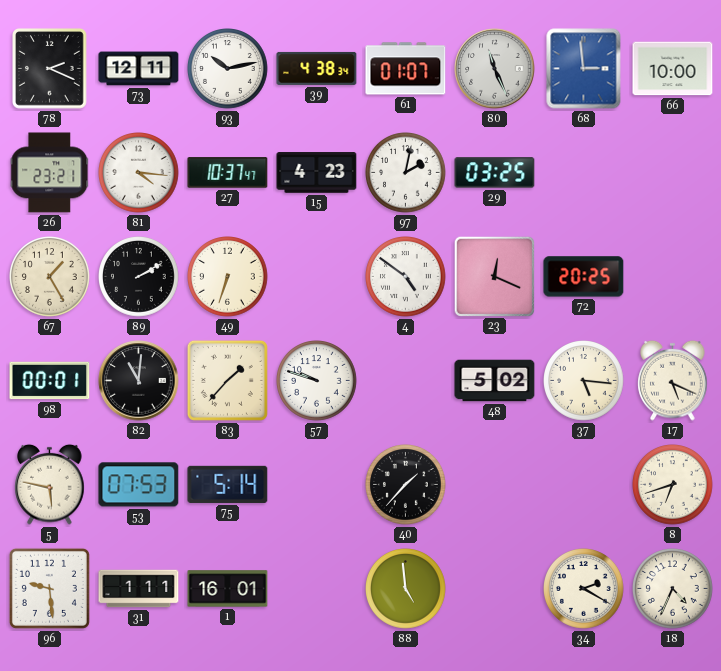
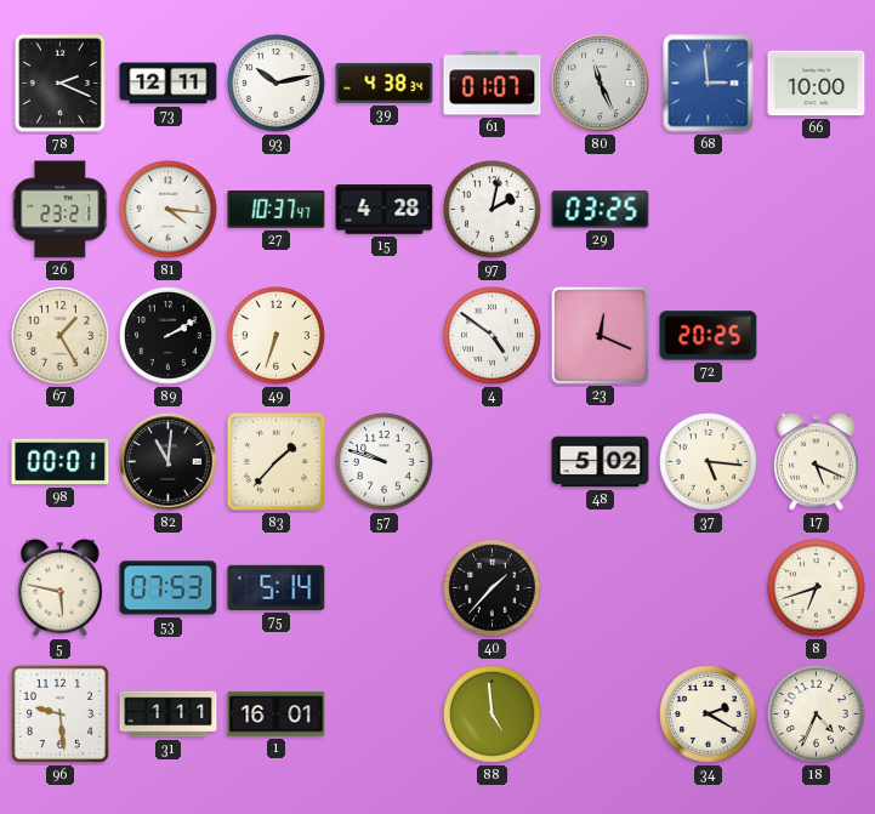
15: 4:23 -> 4:28
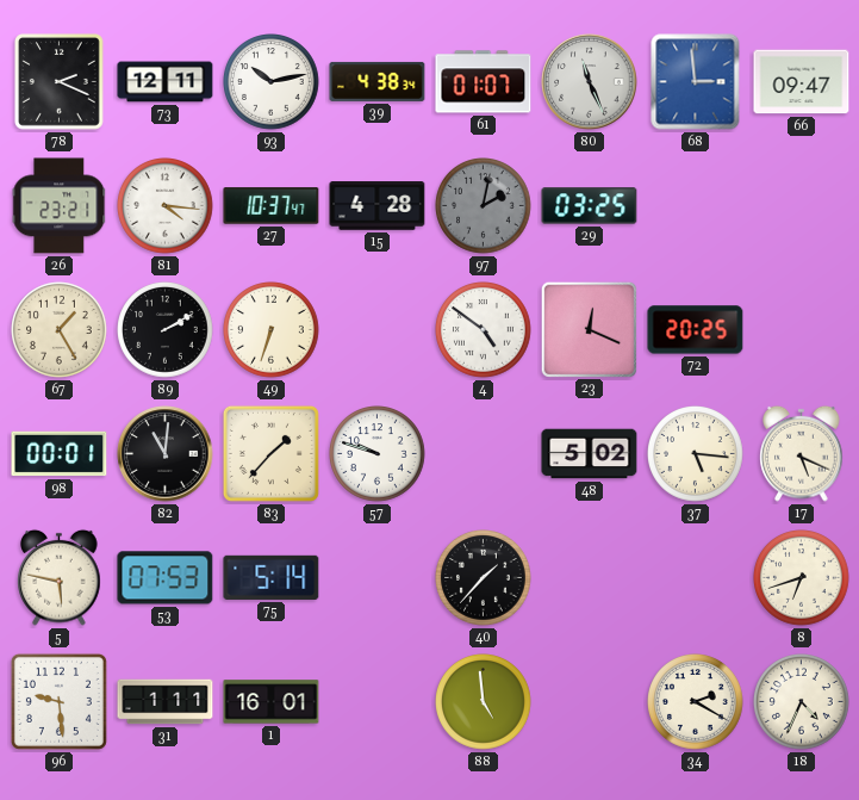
66: 10:00 -> 09:47
97 dial: white -> grey
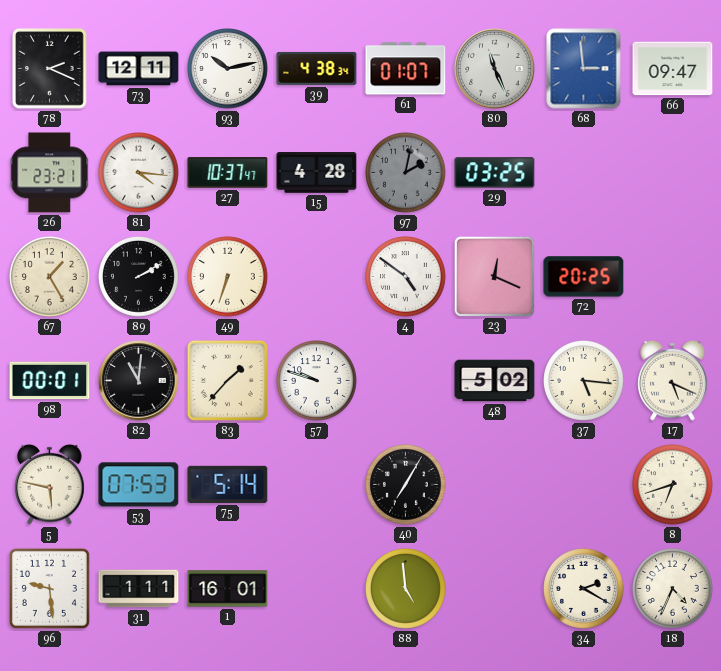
40: 1:37 -> 7:05
